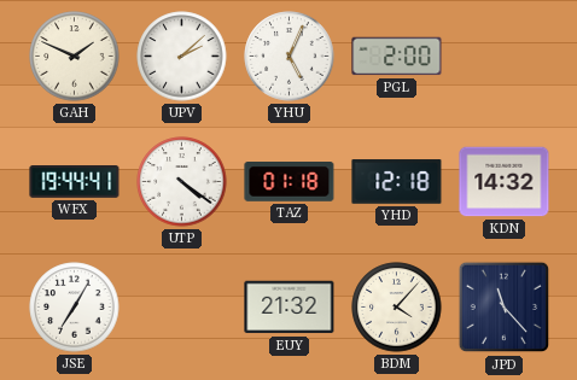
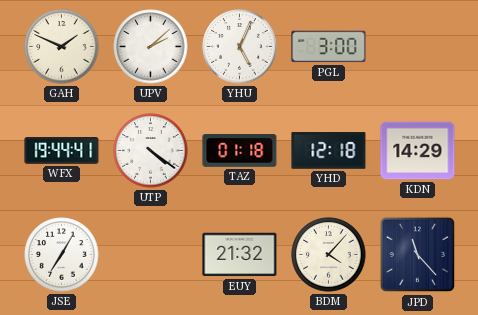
PGL: 2:00 -> 3:00
KDN: 14:32 -> 14:29
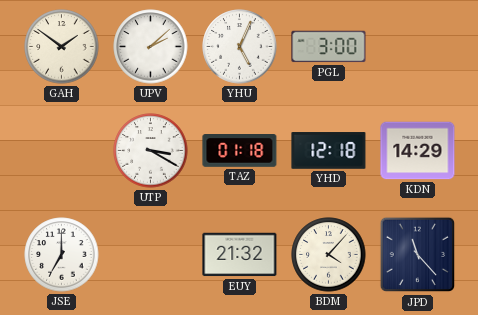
GAH: 1:49 -> 1:51
WFX: 19:44 -> none
UTP: 4:21 -> 3:20
JSE: 7:05 -> 7:00
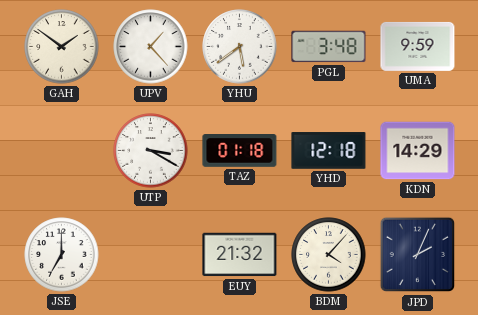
UPV: 2:08 -> 1:23
YHU: 5:04 -> 5:39
PGL: 3:00 -> 3:48
UMA: none -> 9:59
JPD: 11:23 -> 2:04
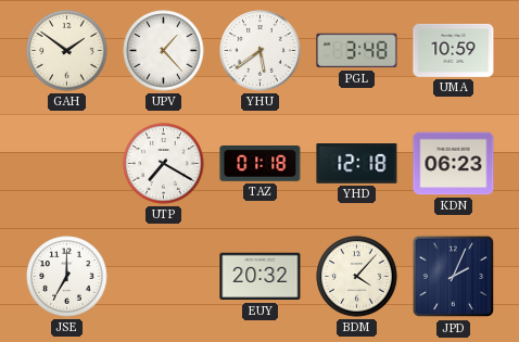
UMA: 9:59 -> 10:59
UTP: 3:20 -> 7:20
KDN: 14:29 -> 06:23
EUY: 21:32 -> 20:32
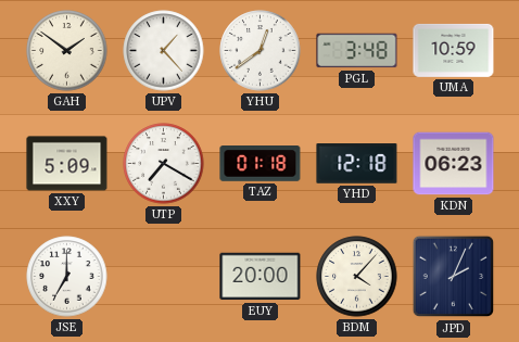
YHU: 5:39 -> 12:39
XXY: none -> 5:09
EUY: 20:32 -> 20:00
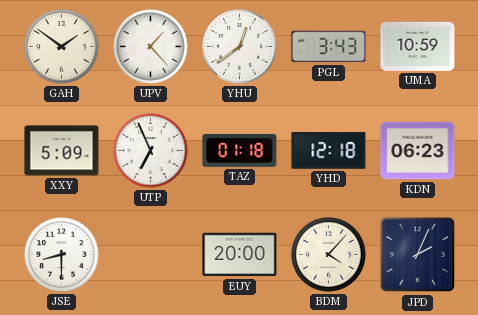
PGL: 3:48 -> 3:43
UTP: 7:20 -> 6:56
JSE: 7:00 -> 8:30
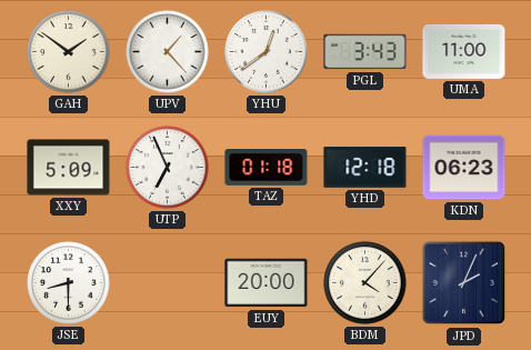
UMA: 10:59 -> 11:00
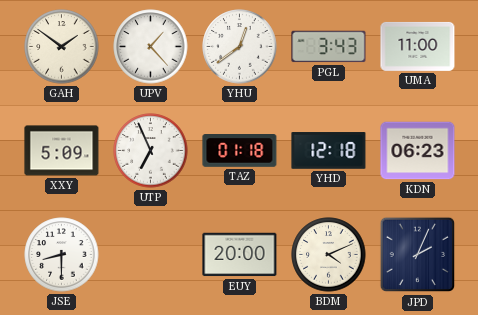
BDM: 4:07 -> 4:11
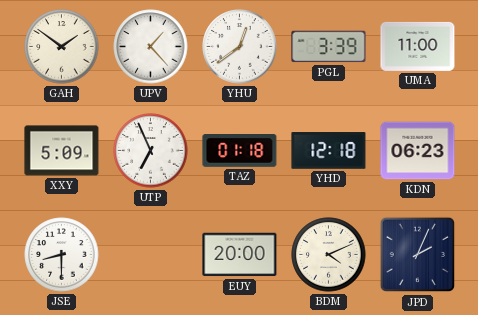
PGL: 3:43 -> 3:39
